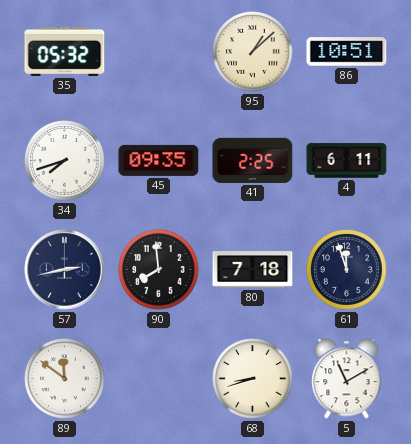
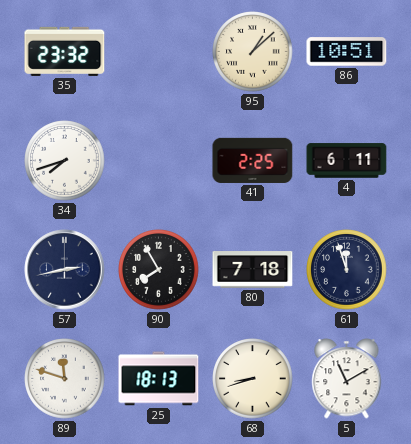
35: 05:32 -> 23:32
45: 09:35 -> none
90: 7:59 -> 7:55
89: 11:51 -> 11:48
25: none -> 18:13
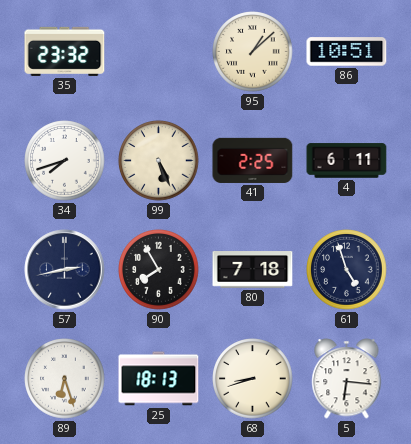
99: none -> 5:26
61: 11:57 -> 4:57
89: 11:48 -> 6:27
5: 11:10 -> 6:16
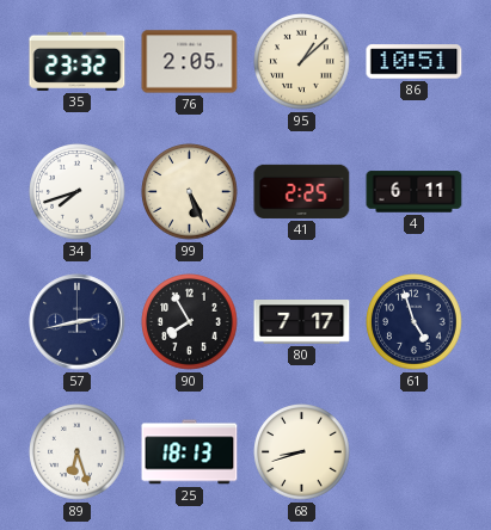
76: none -> 2:05
80: 7:18 -> 7:17
5: 6:16 -> none
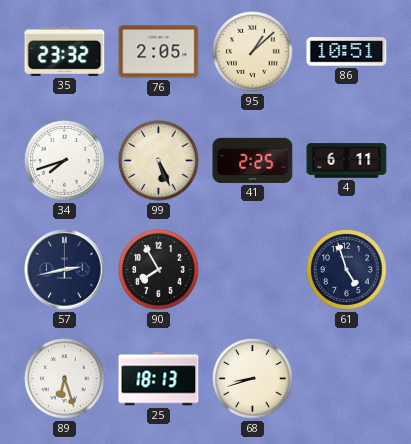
80: 7:17 -> none
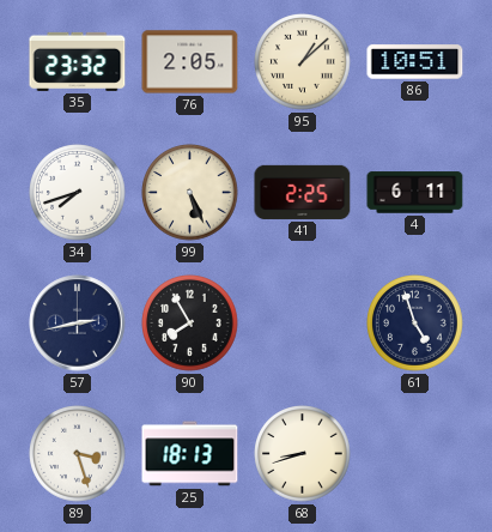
89: 6:27 -> 3:27
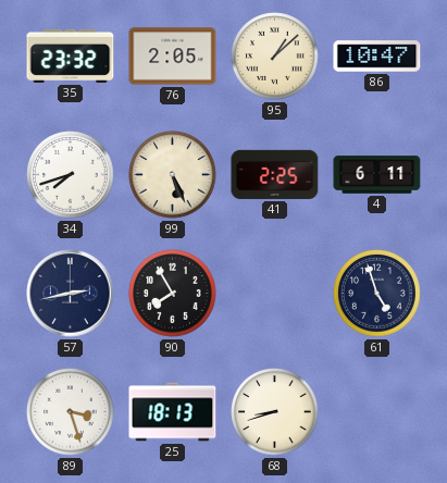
86: 10:51 -> 10:47
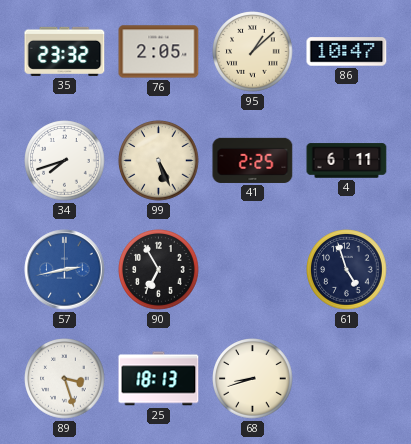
57 dial: navy -> blue
90: 7:55 -> 6:55
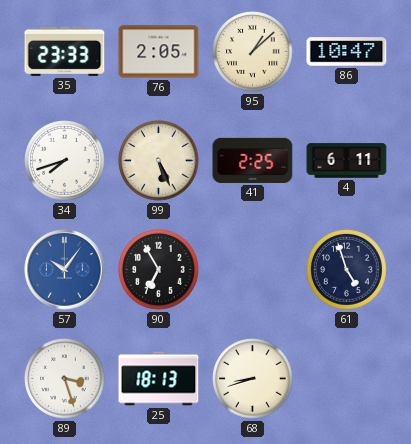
35: 23:32 -> 23:33
57: 2:43 -> 10:06
